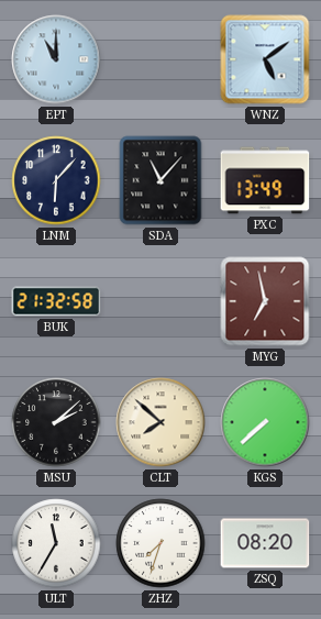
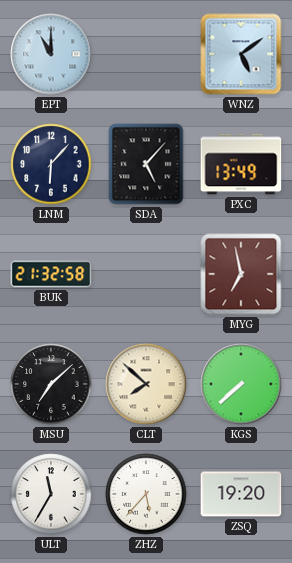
SDA: 11:07 -> 5:07
MSU: 2:08 -> 7:08
ZHZ: 7:33 -> 5:37
ZSQ: 08:20 -> 19:20
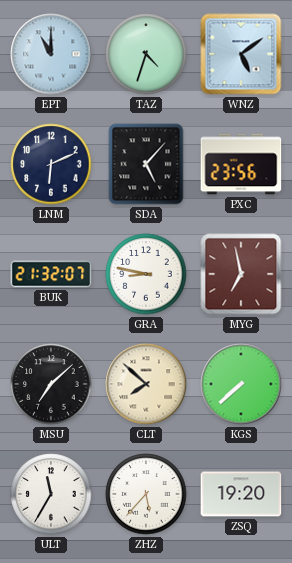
TAZ: none -> 4:33
LNM: 6:07 -> 6:11
PXC: 13:49 -> 23:56
BUK: 21:32:58 -> 21:32:07
GRA: none -> 8:47
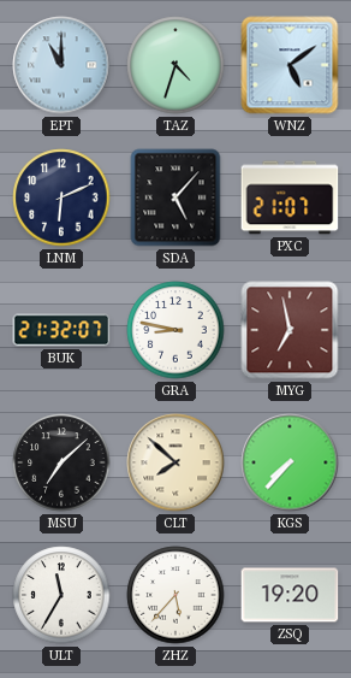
PXC: 23:56 -> 21:07
KGS: 7:38 -> 7:37
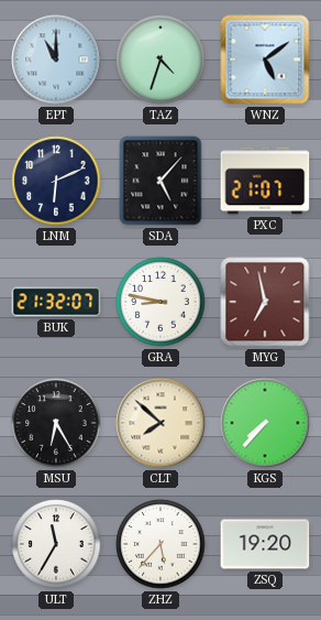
MSU: 7:08 -> 6:25
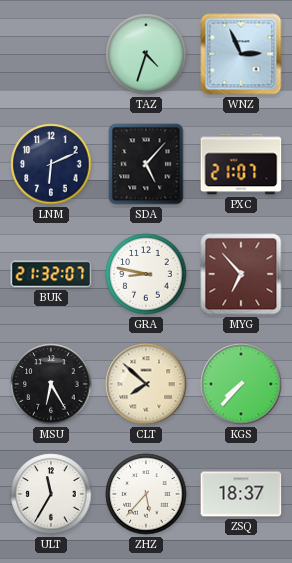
EPT: 11:00 -> none
WNZ: 5:09 -> 2:56
MYG: 6:58 -> 6:53
ZSQ: 19:20 -> 18:37
